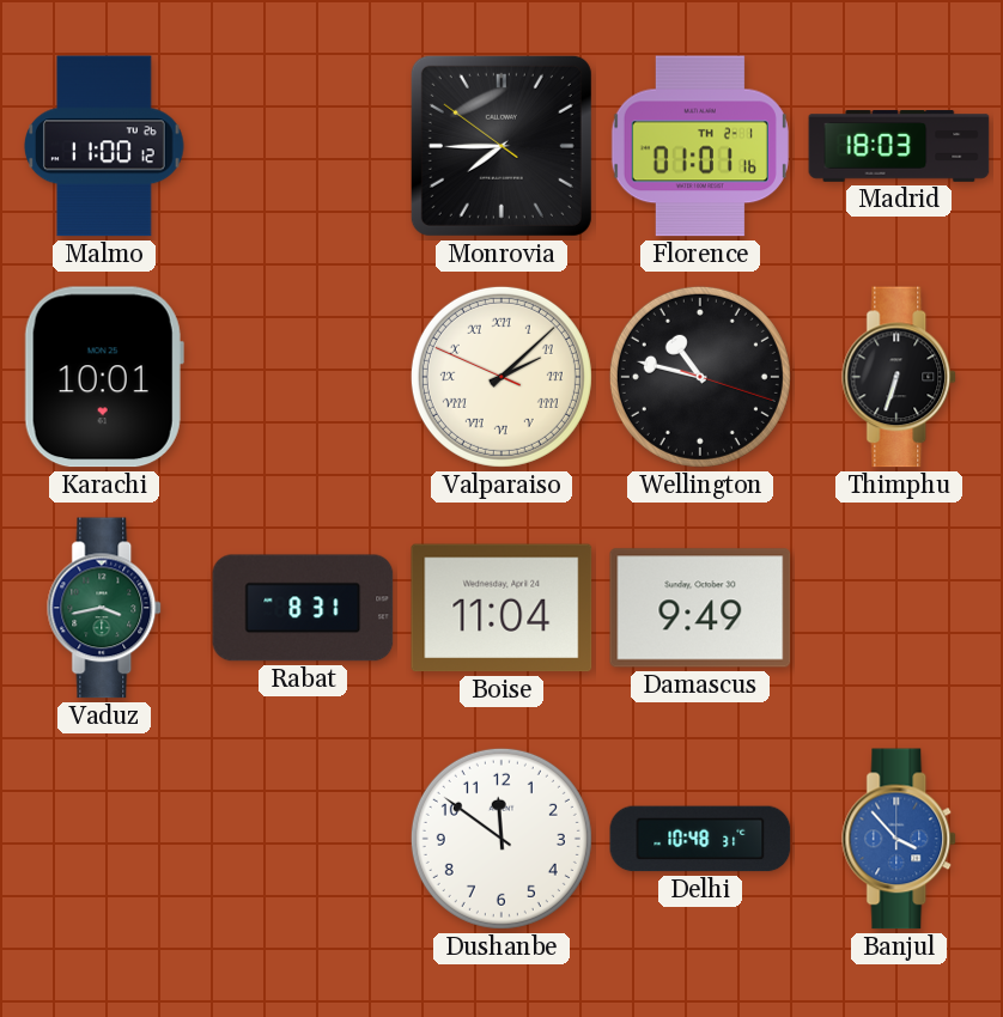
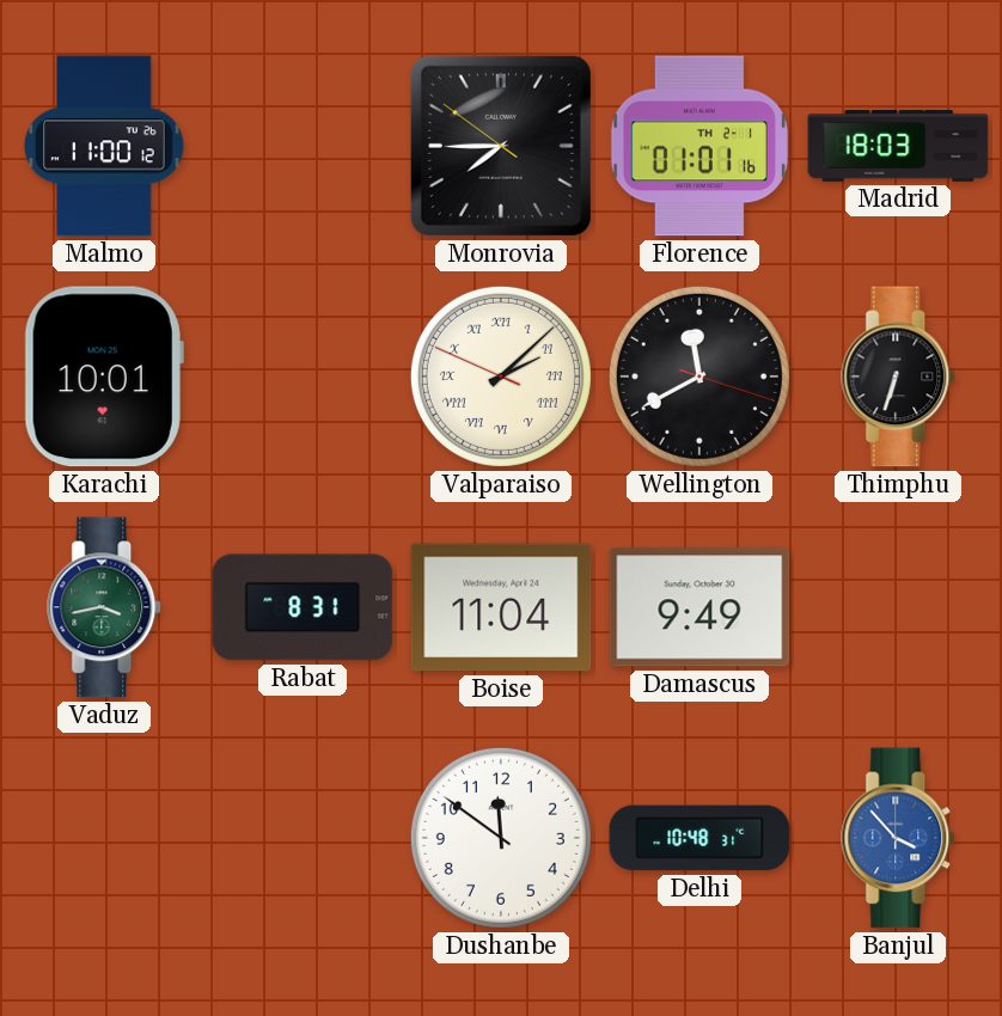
Wellington: 10:47 -> 11:40
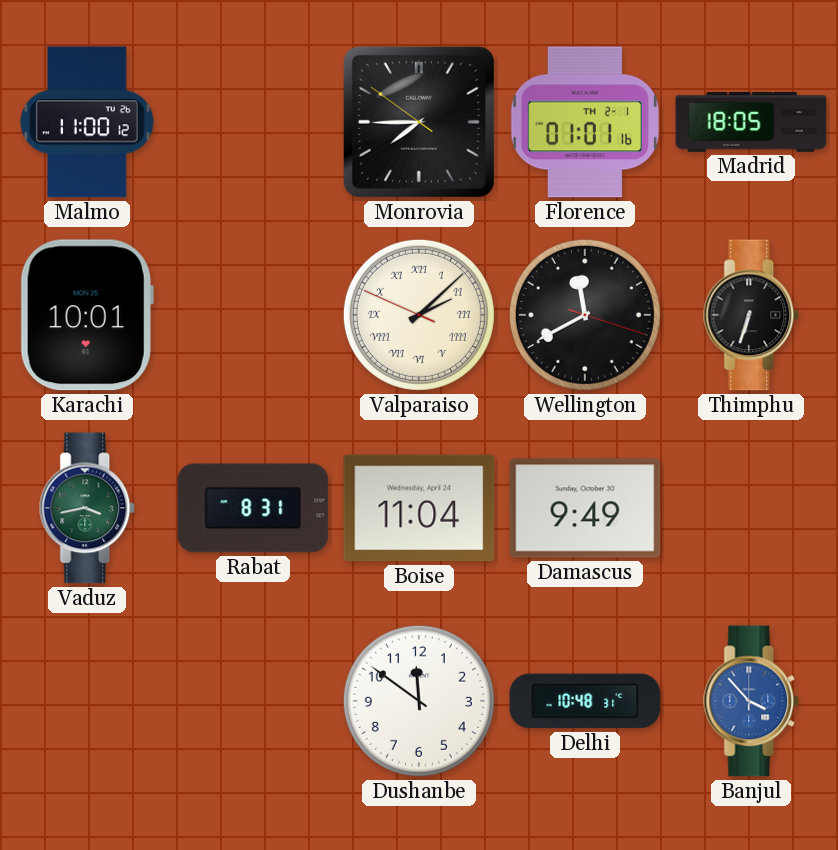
Madrid: 18:03 -> 18:05
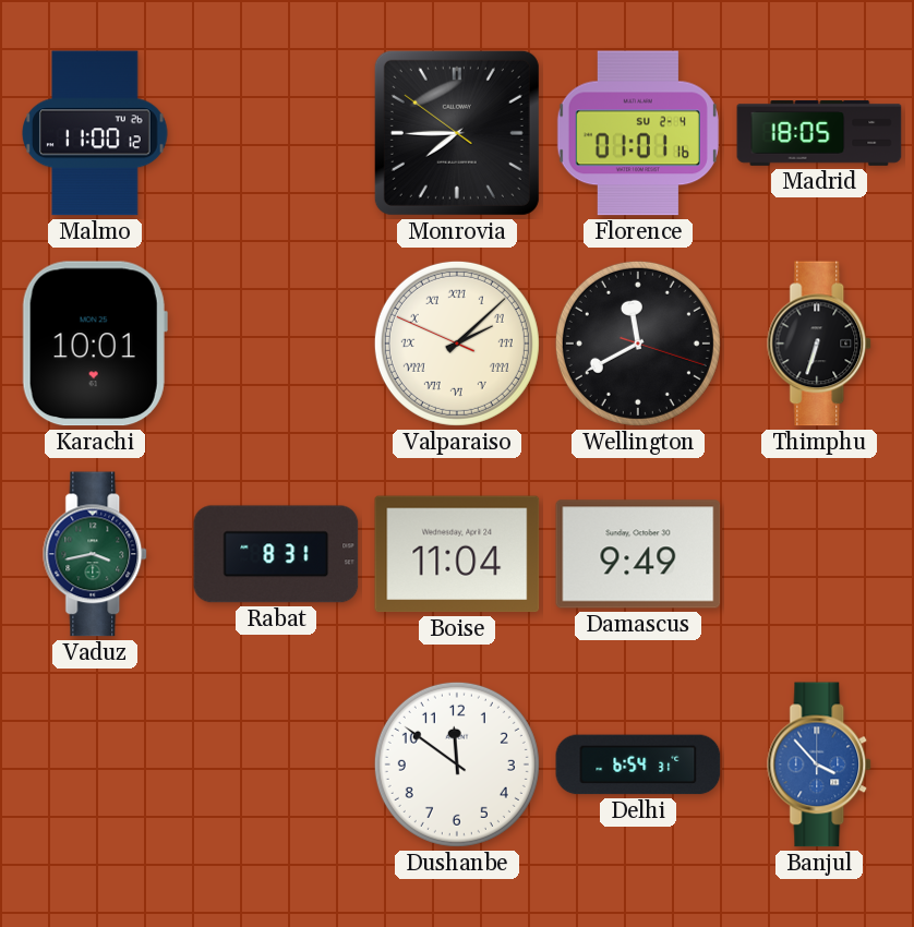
Florence date: TH 2-1 -> SU 2-4
Delhi: 10:48 -> 6:54
